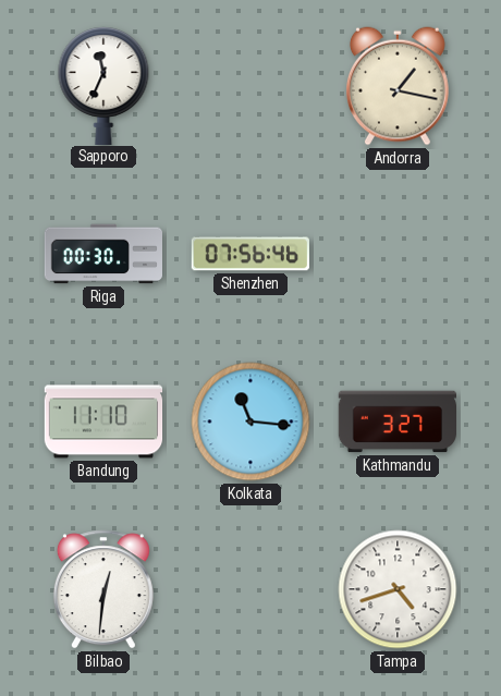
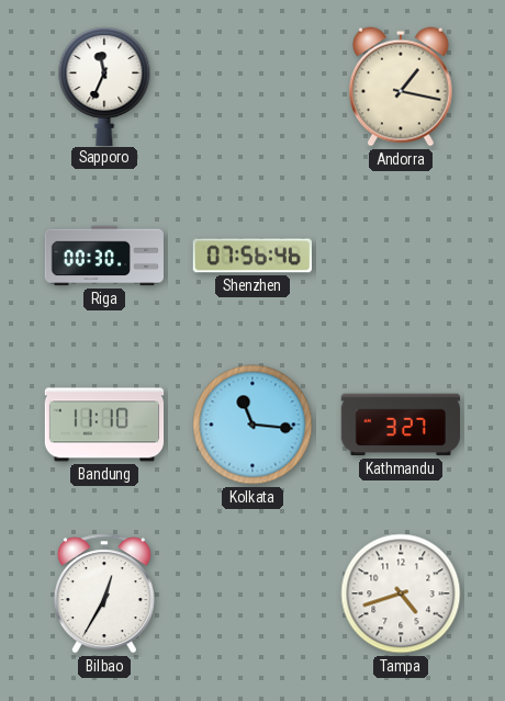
Bilbao: 12:31 -> 12:35
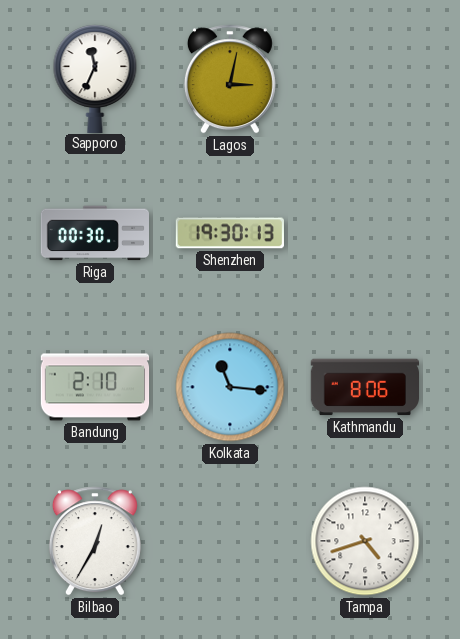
Lagos: none -> 3:02
Andorra: 1:17 -> none
Shenzhen: 07:56 -> 19:30
Bandung: 11:10 -> 2:10
Kathmandu: 3:27 -> 8:06
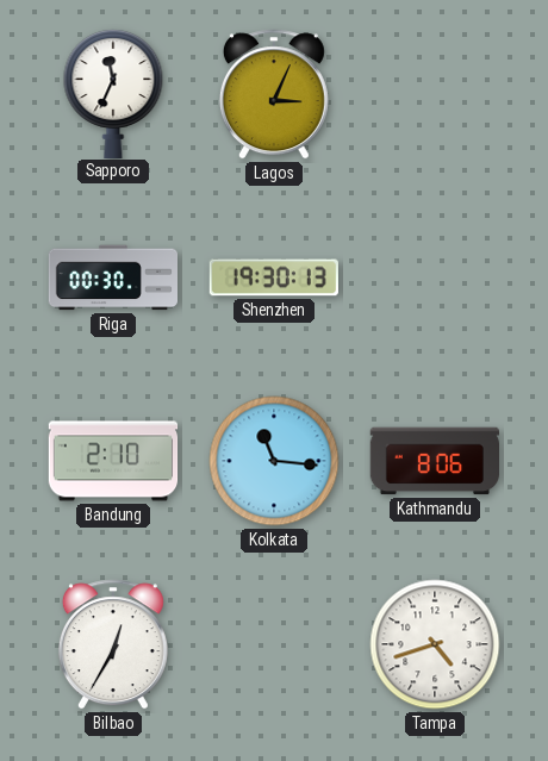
Lagos: 3:02 -> 3:04
